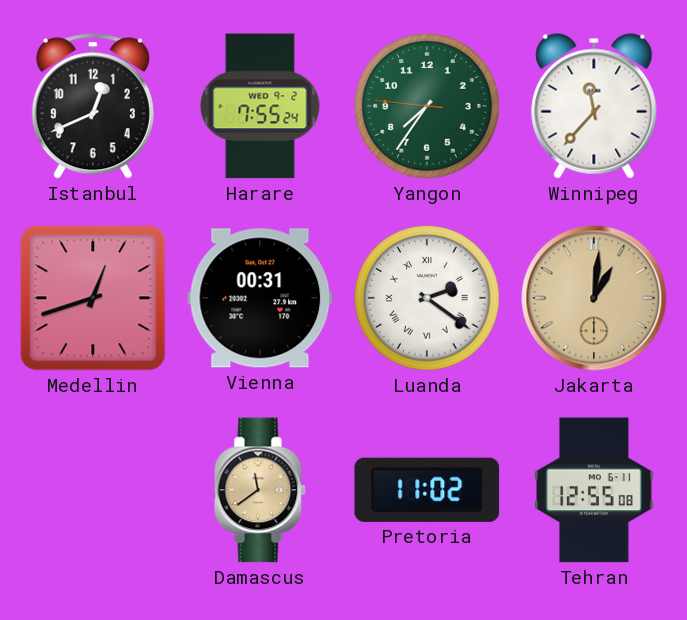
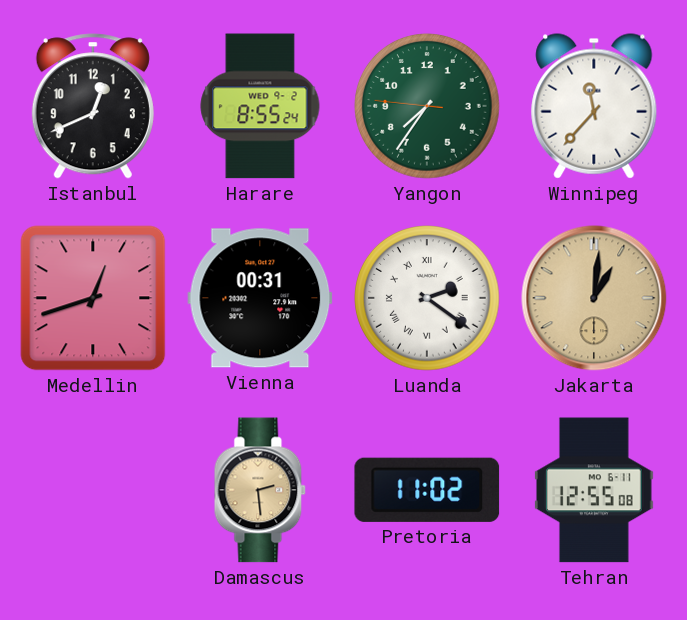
Harare: 7:55 -> 8:55
Damascus: 11:39 -> 2:29
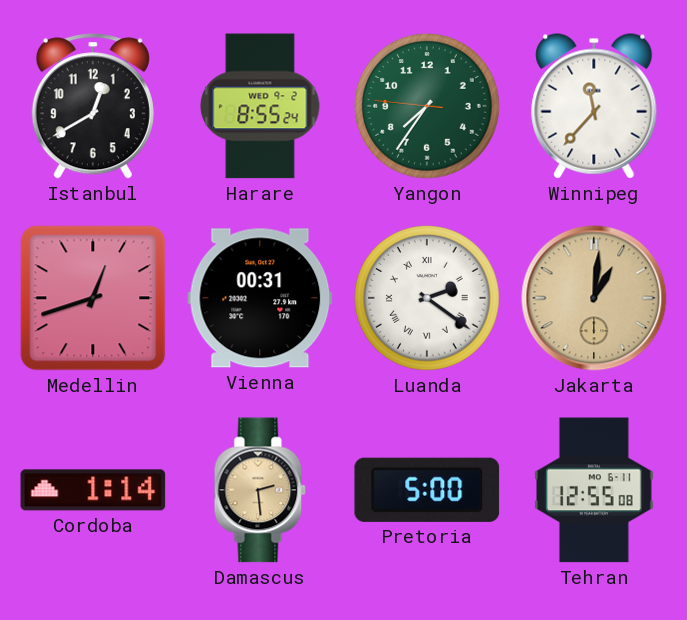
Istanbul: 12:41 -> 12:40
Cordoba: none -> 1:14
Pretoria: 11:02 -> 5:00
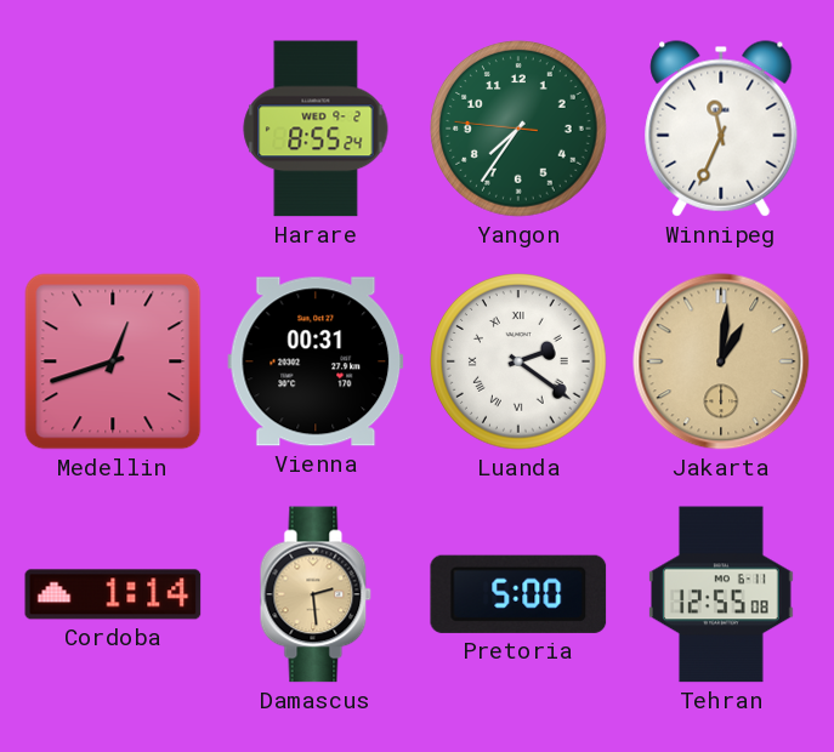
Istanbul: 12:40 -> none
Winnipeg: 11:37 -> 11:34
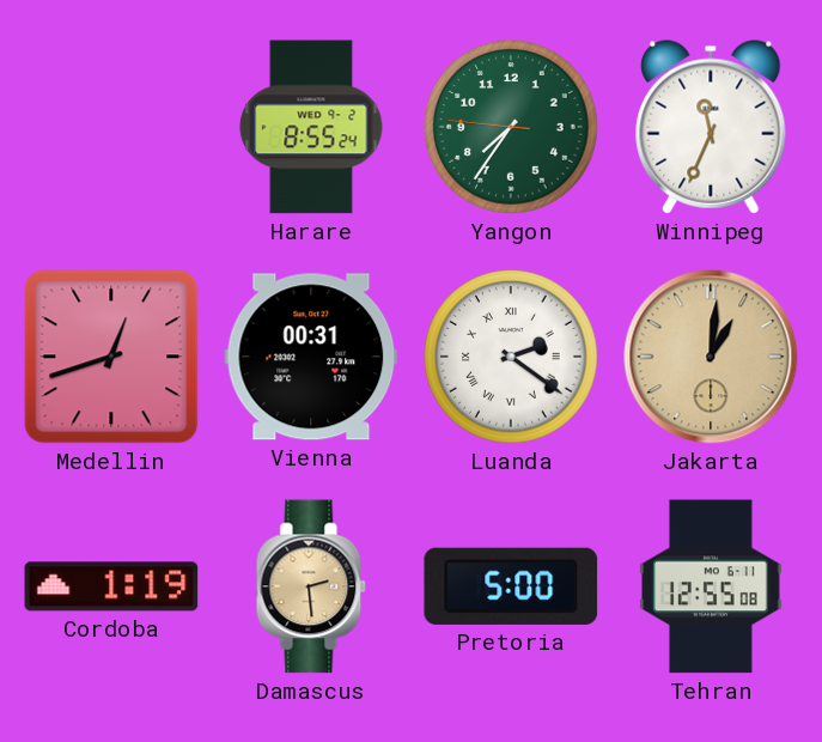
Cordoba: 1:14 -> 1:19
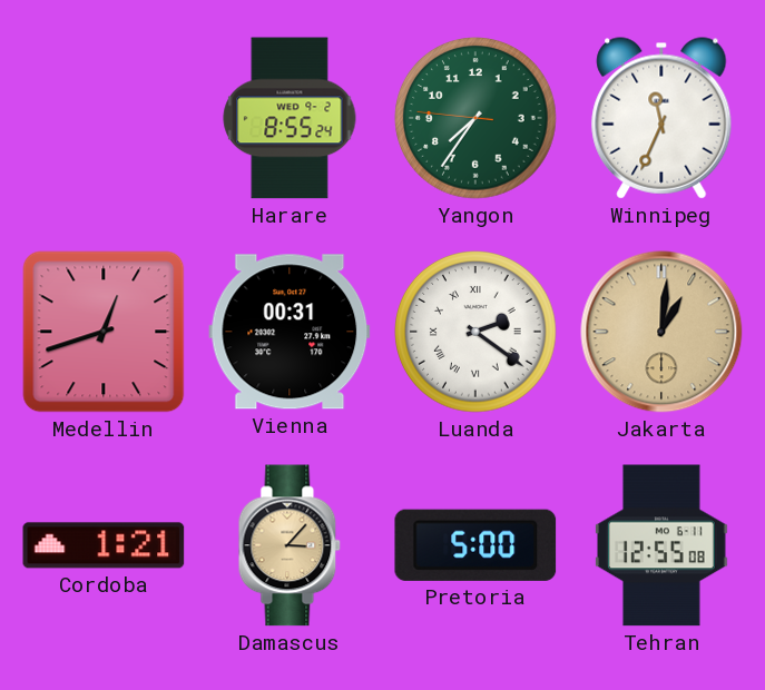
Cordoba: 1:19 -> 1:21
Damascus: 2:29 -> 3:07
